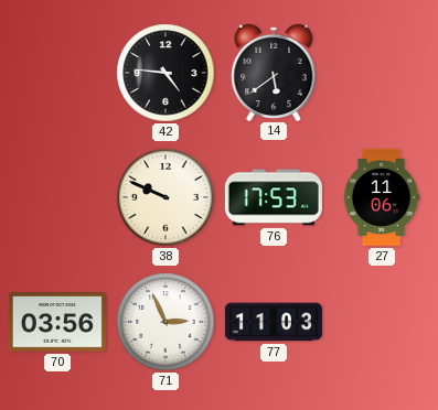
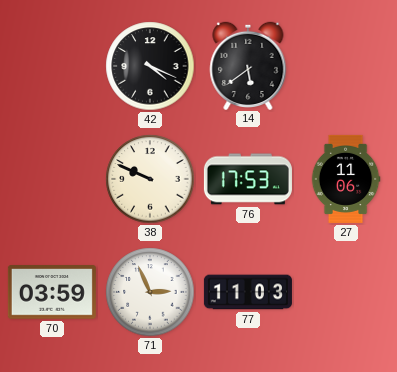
42: 4:46 -> 4:19
70: 03:56 -> 03:59
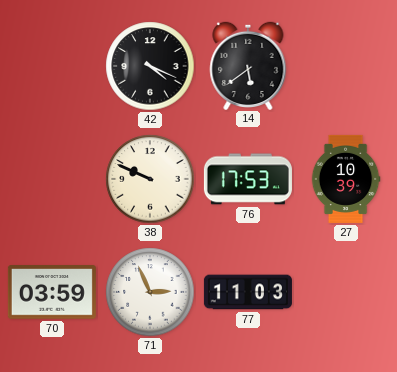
27: 11:06 -> 10:39
